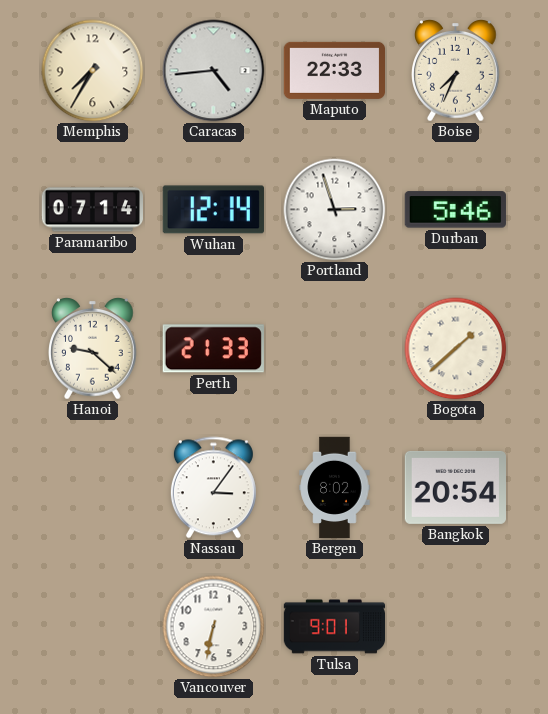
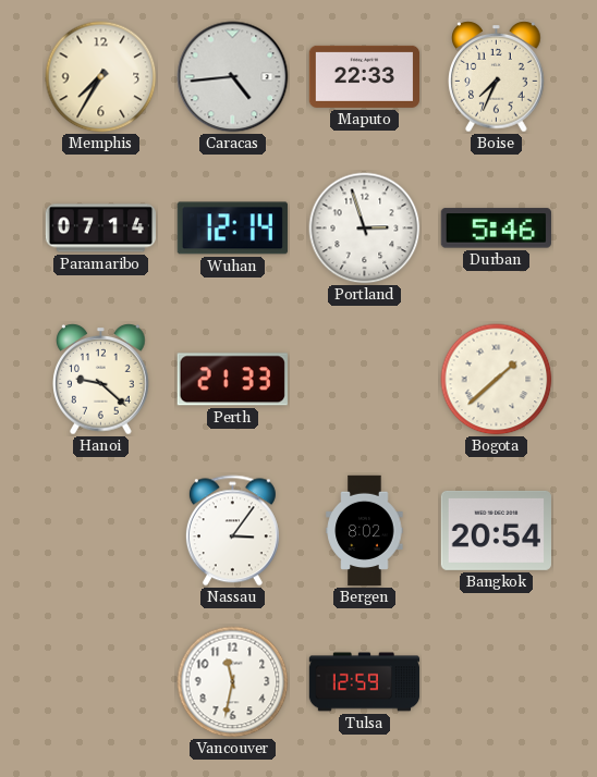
Vancouver: 6:32 -> 11:32
Tulsa: 9:01 -> 12:59
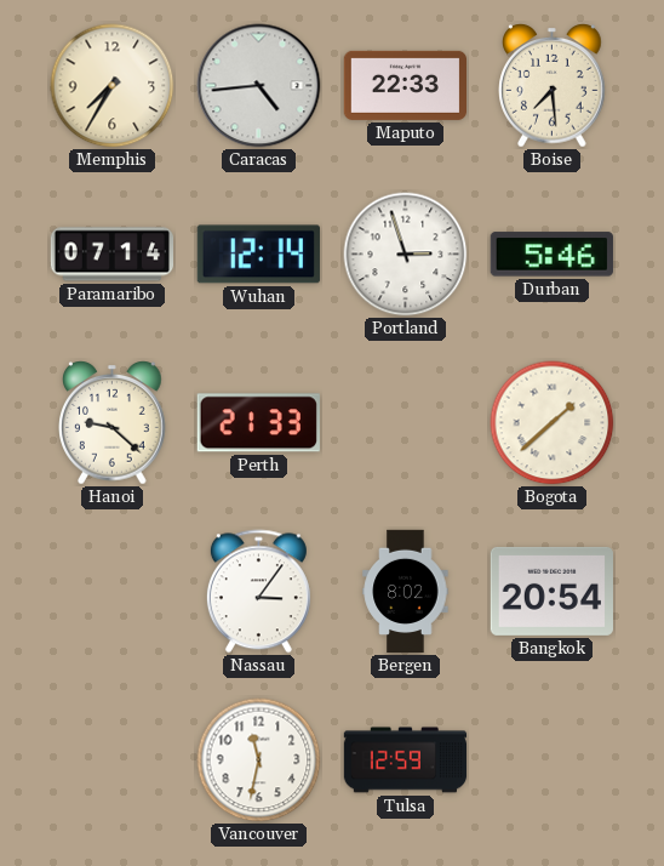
Boise: 7:34 -> 7:29
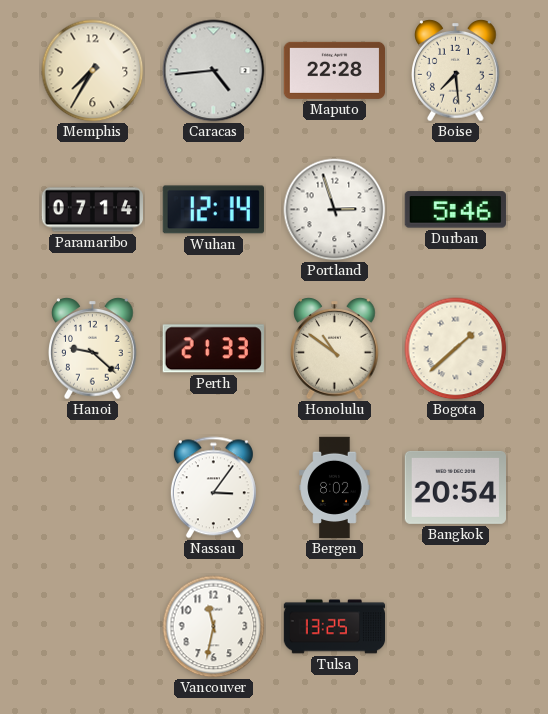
Maputo: 22:33 -> 22:28
Honolulu: none -> 10:51
Tulsa: 12:59 -> 13:25
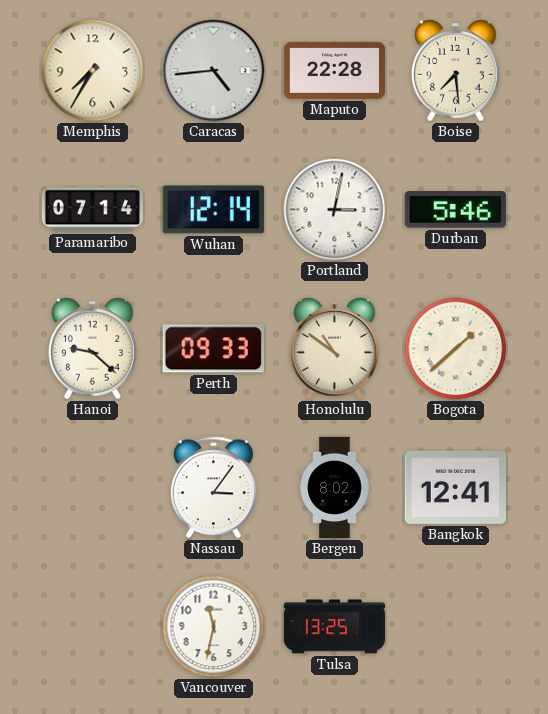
Portland: 2:57 -> 3:02
Perth: 21:33 -> 09:33
Bangkok: 20:54 -> 12:41
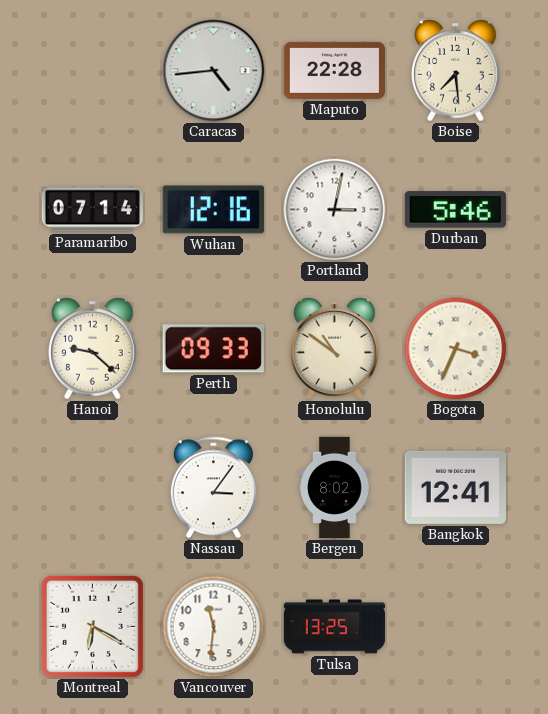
Memphis: 7:35 -> none
Wuhan: 12:14 -> 12:16
Bogota: 1:38 -> 3:34
Montreal: none -> 6:20
Vancouver: 11:32 -> 11:31
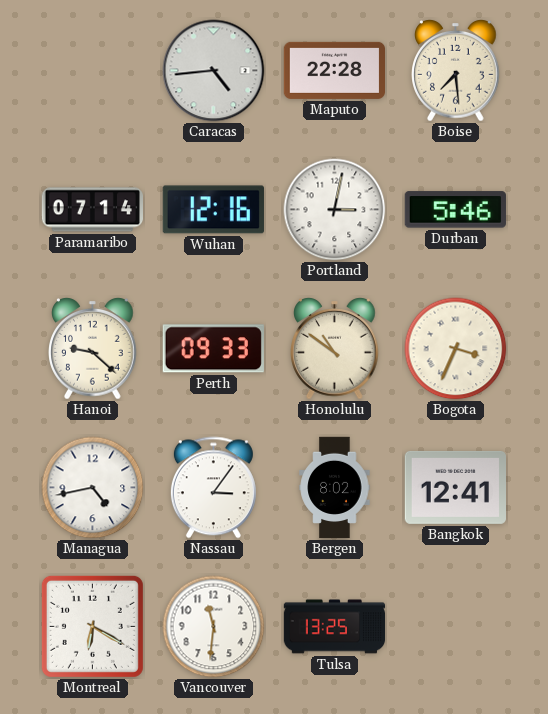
Managua: none -> 4:43
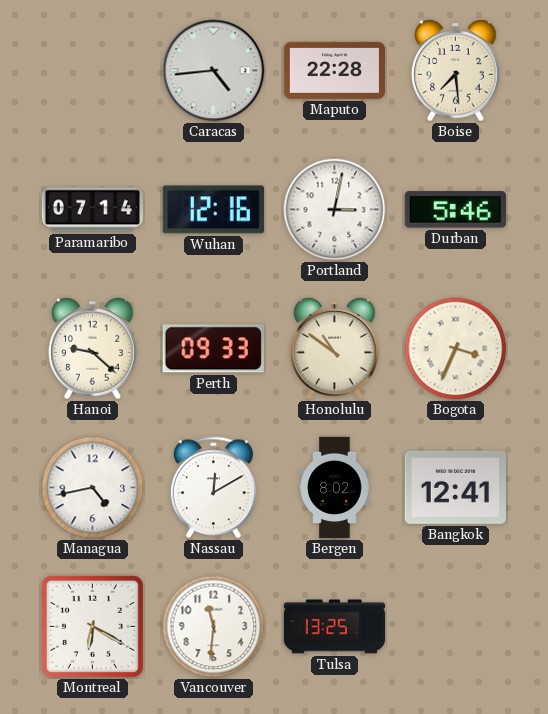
Nassau: 3:06 -> 12:10
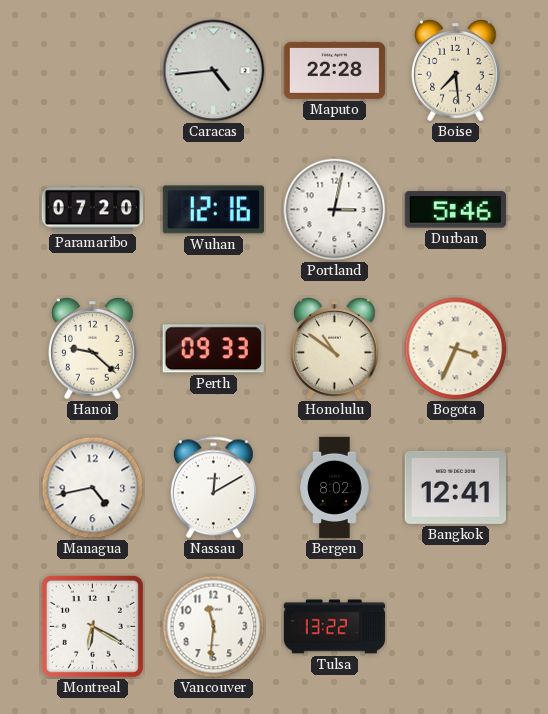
Paramaribo: 07:14 -> 07:20
Tulsa: 13:25 -> 13:22
